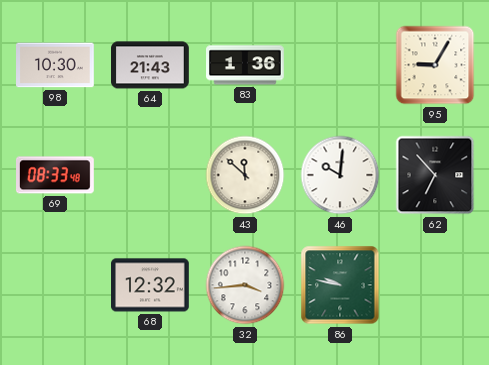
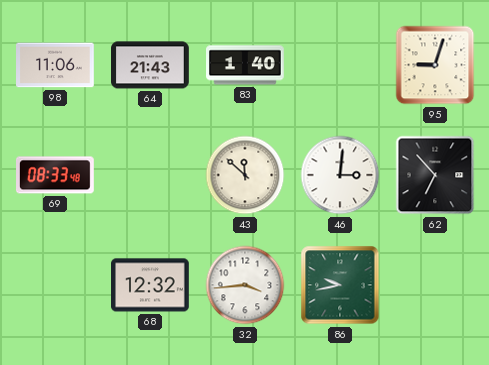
98: 10:30 -> 11:06
83: 1:36 -> 1:40
95: 9:05 -> 9:03
46: 10:01 -> 3:01
86: 9:47 -> 9:43
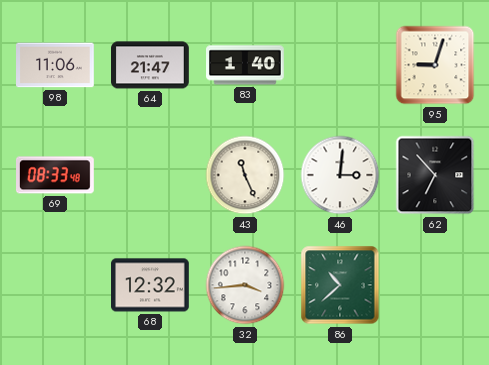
64: 21:43 -> 21:47
43: 11:52 -> 11:26
86: 9:43 -> 10:38
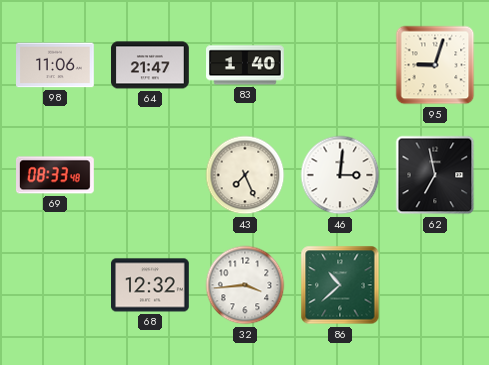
43: 11:26 -> 7:26
62: 6:53 -> 6:58
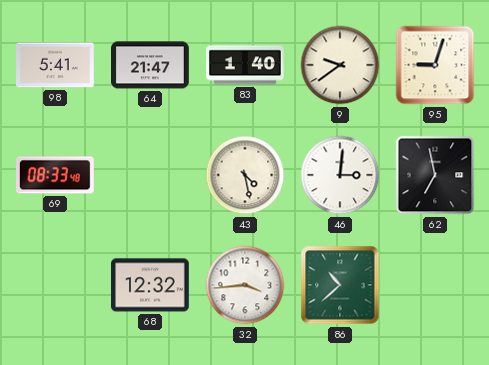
98: 11:06 -> 5:41
9: none -> 9:39
43: 7:26 -> 4:28
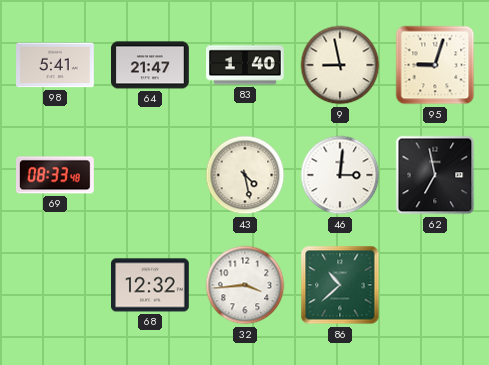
9: 9:39 -> 8:58
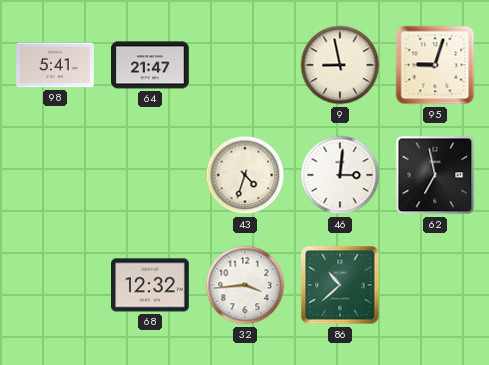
83: 1:40 -> none
69: 08:33 -> none
43: 4:28 -> 4:33
